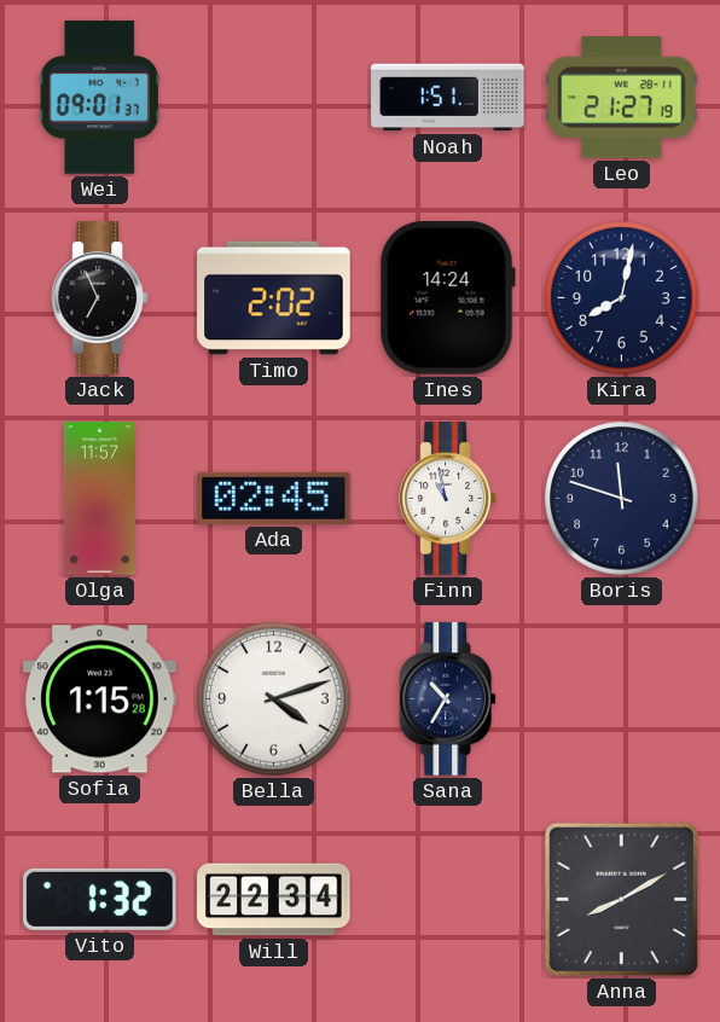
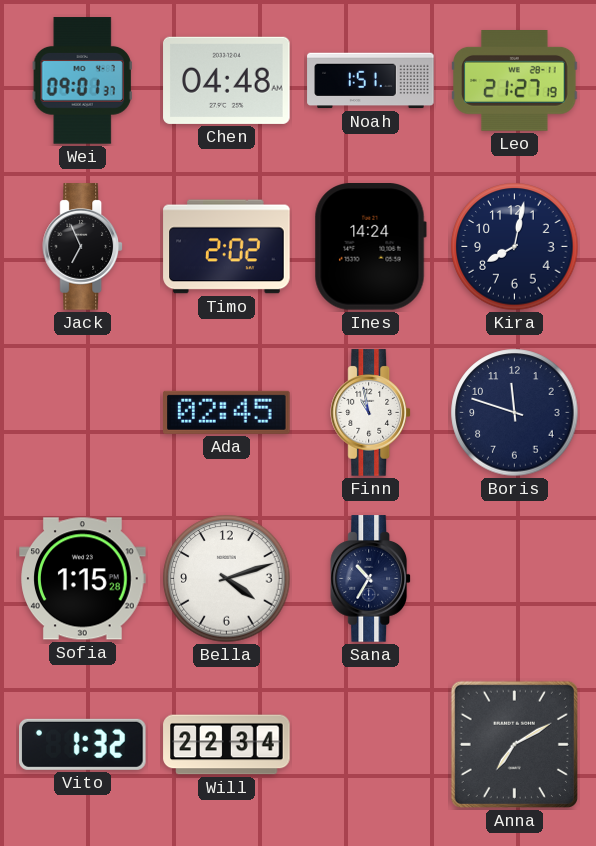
Chen: none -> 04:48
Olga: 11:57 -> none
Anna: 8:10 -> 7:10
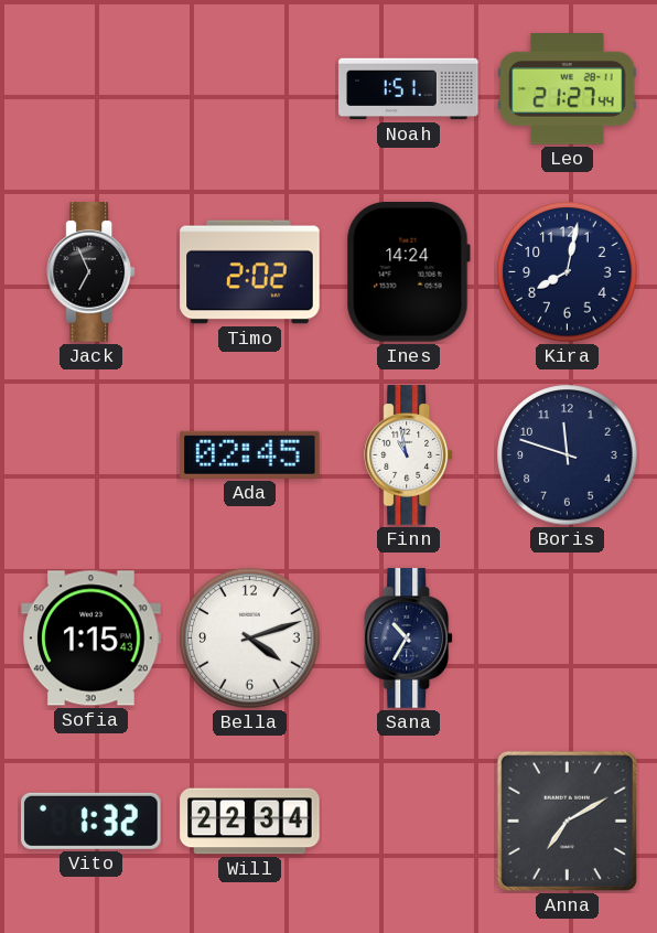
Wei: 09:01 -> none
Chen: 04:48 -> none
Leo: 21:27:19 -> 21:27:44
Sofia: 1:15:28 -> 1:15:43
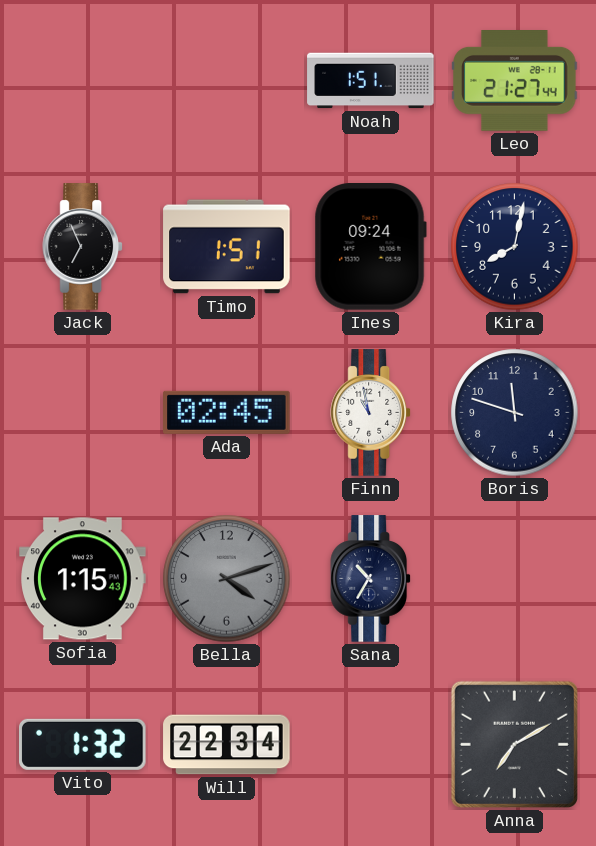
Timo: 2:02 -> 1:51
Ines: 14:24 -> 09:24
Bella dial: white -> grey
